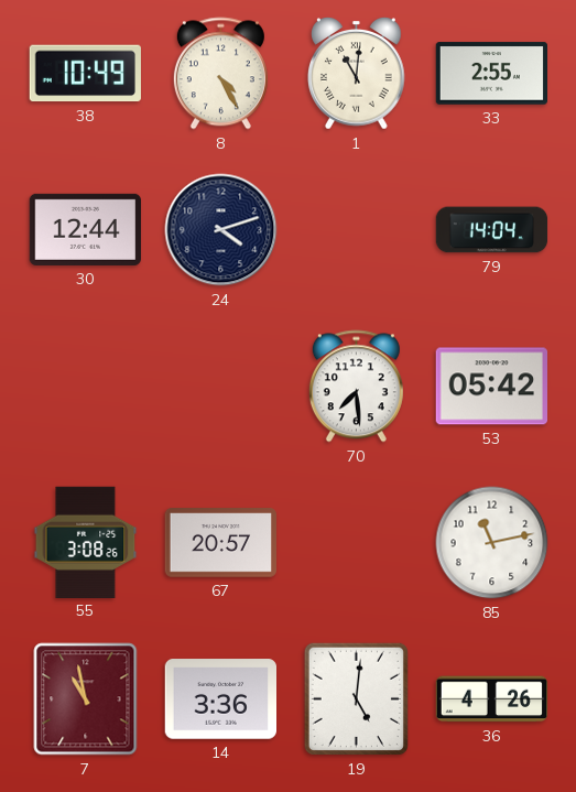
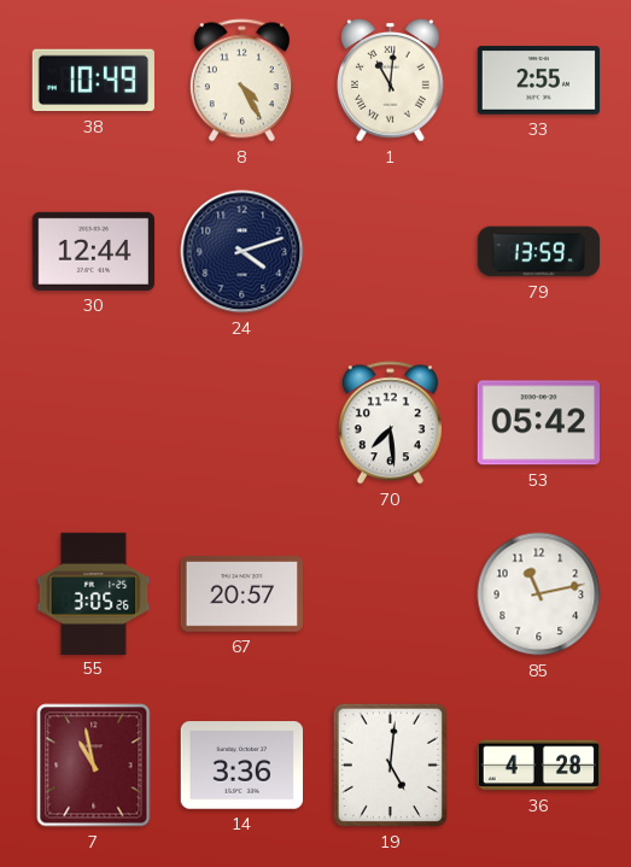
79: 14:04 -> 13:59
55: 3:08 -> 3:05
36: 4:26 -> 4:28
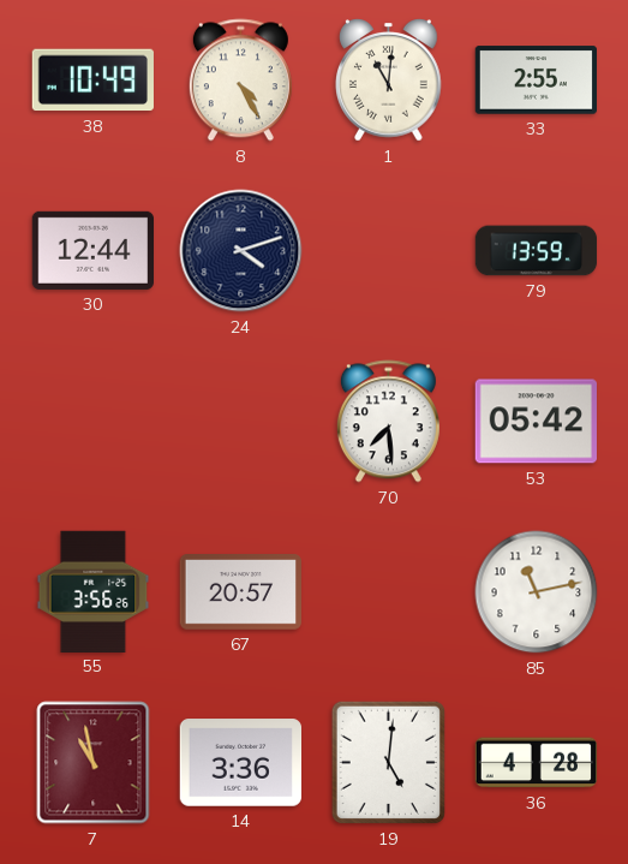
55: 3:05 -> 3:56
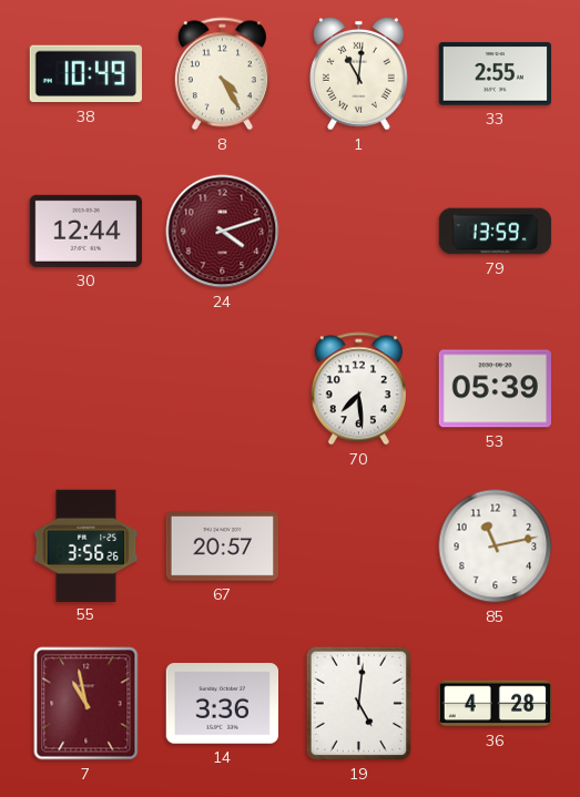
24 dial: navy -> burgundy
53: 05:42 -> 05:39
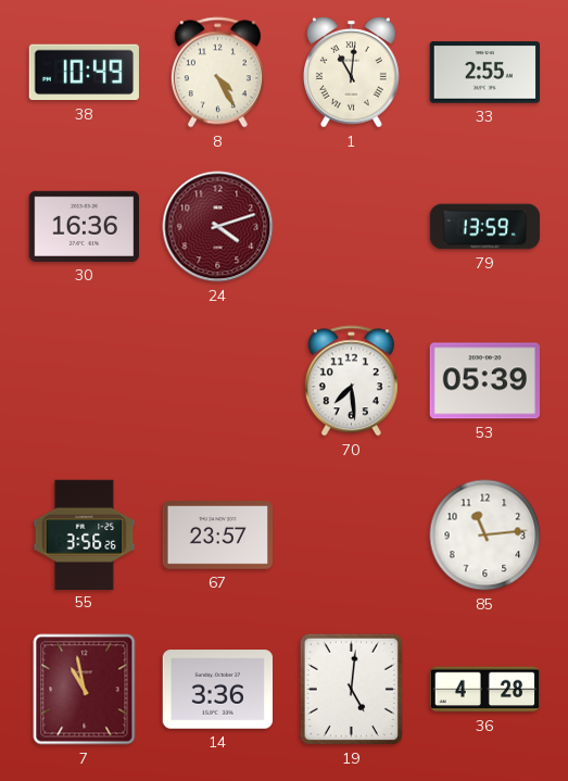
30: 12:44 -> 16:36
67: 20:57 -> 23:57
85: 11:13 -> 11:14
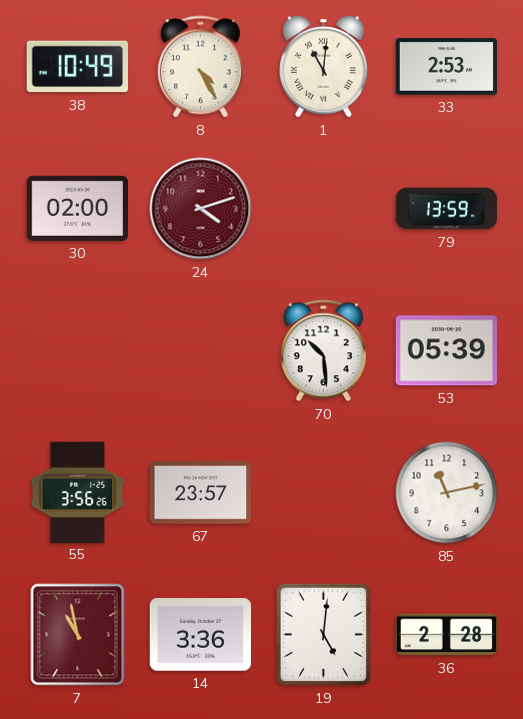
33: 2:55 -> 2:53
30: 16:36 -> 02:00
70: 7:29 -> 10:29
85: 11:14 -> 11:13
36: 4:28 -> 2:28
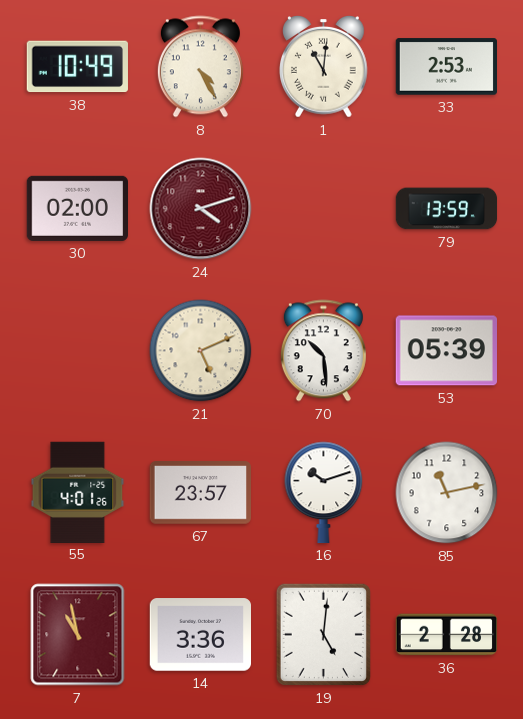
21: none -> 5:11
55: 3:56 -> 4:01
16: none -> 10:12
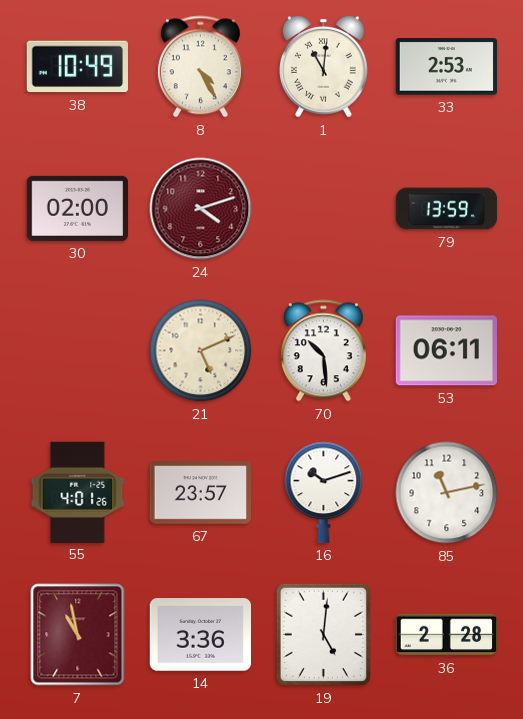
53: 05:39 -> 06:11
